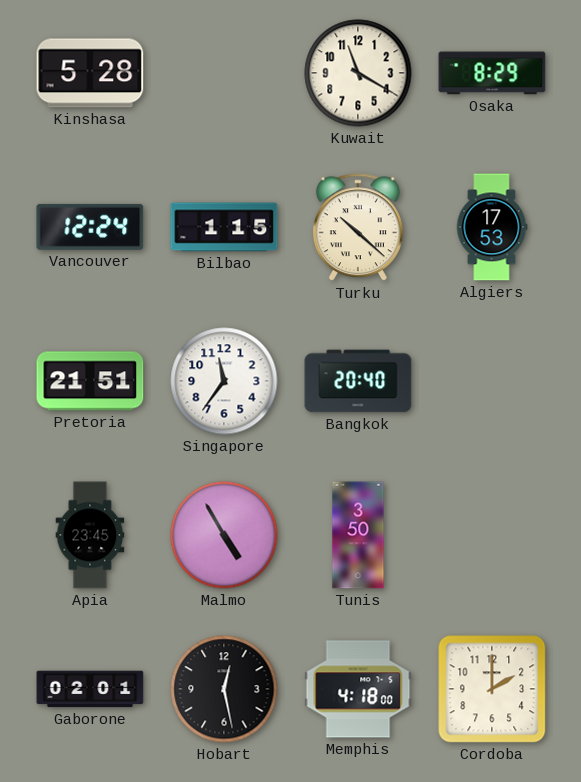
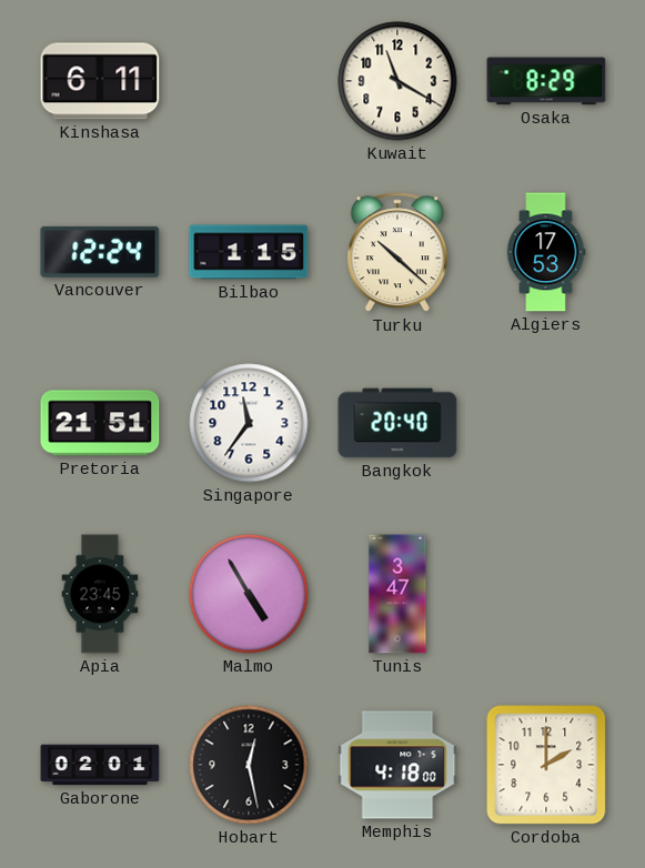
Kinshasa: 5:28 -> 6:11
Tunis: 3:50 -> 3:47
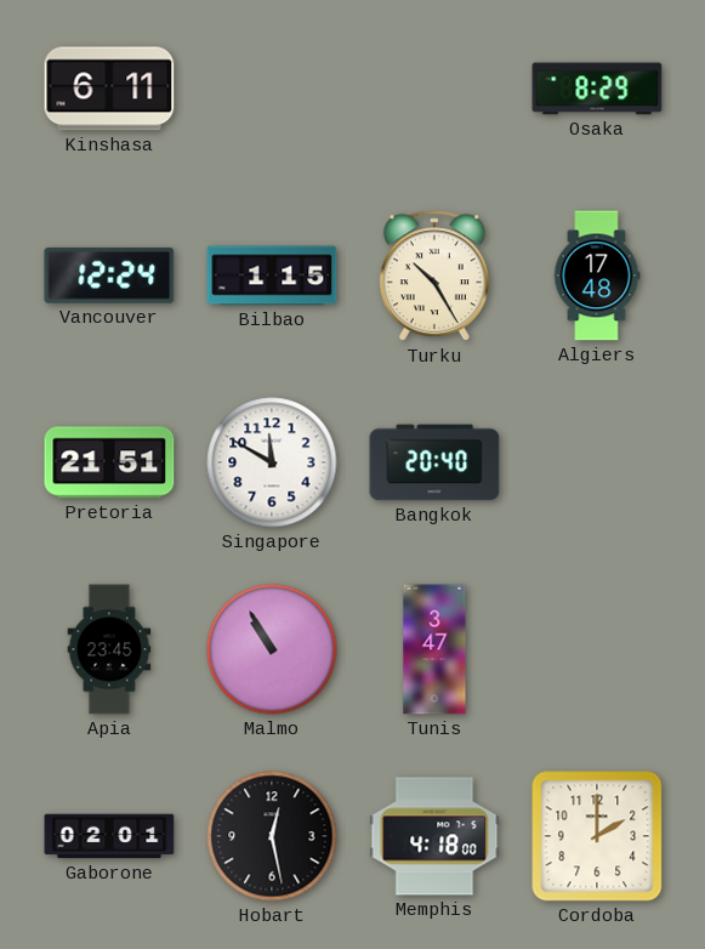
Kuwait: 11:20 -> none
Turku: 10:22 -> 10:25
Algiers: 17:53 -> 17:48
Singapore: 11:36 -> 11:50
Malmo: 4:55 -> 10:55
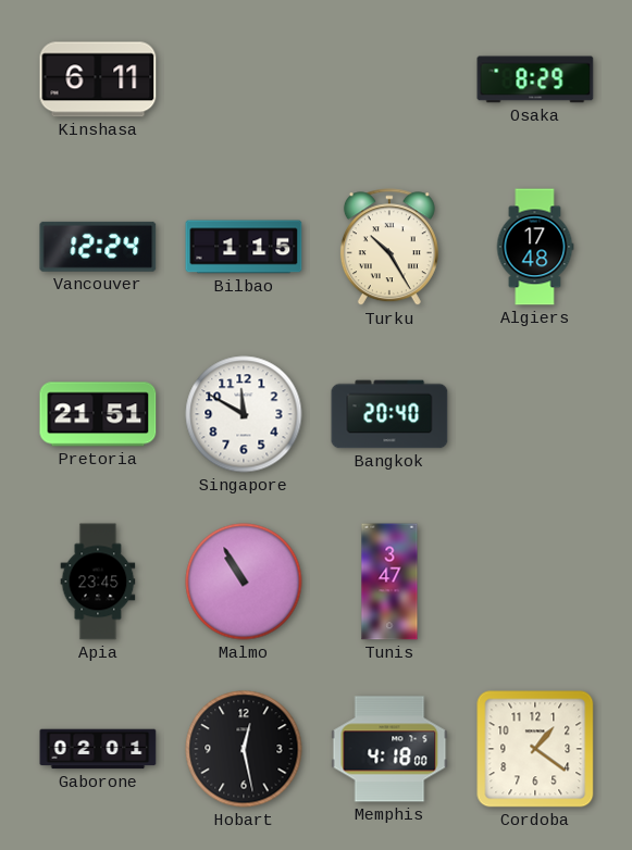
Cordoba: 2:00 -> 1:21
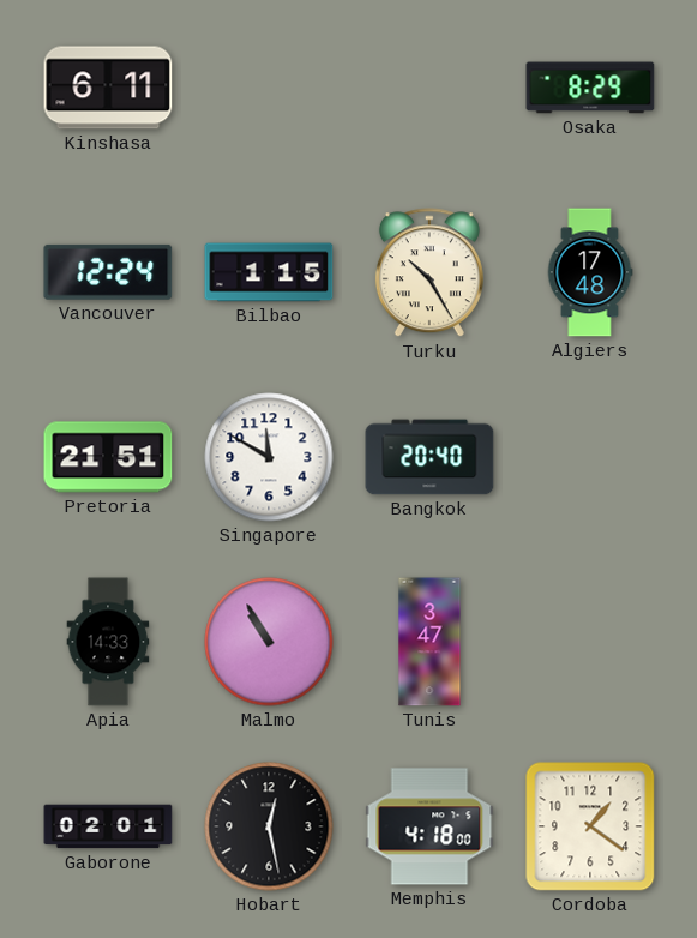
Apia: 23:45 -> 14:33
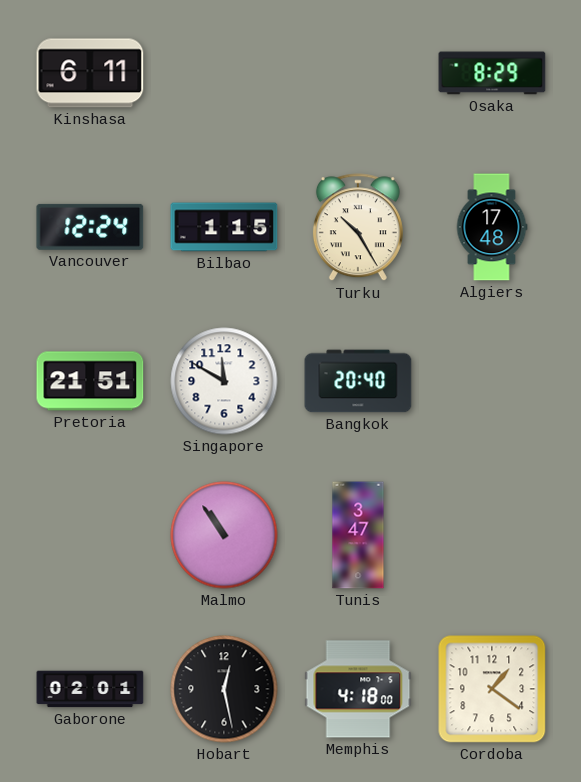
Apia: 14:33 -> none
Malmo: 10:55 -> 10:54
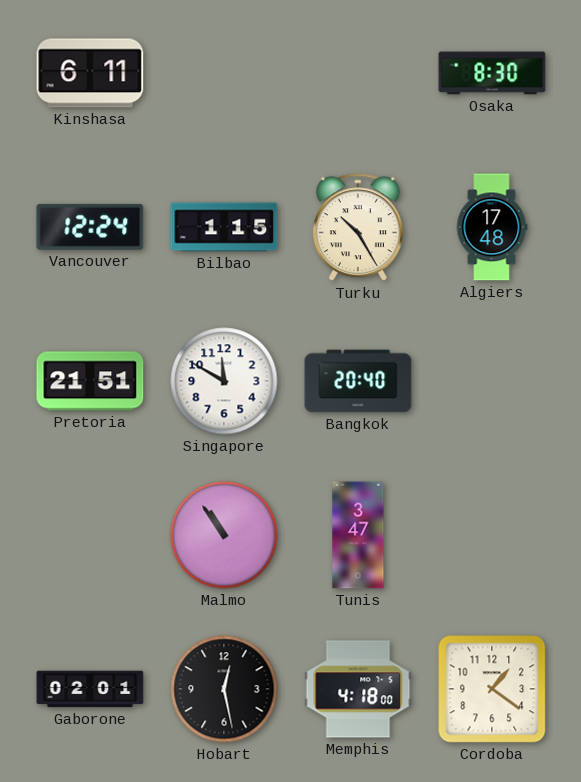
Osaka: 8:29 -> 8:30
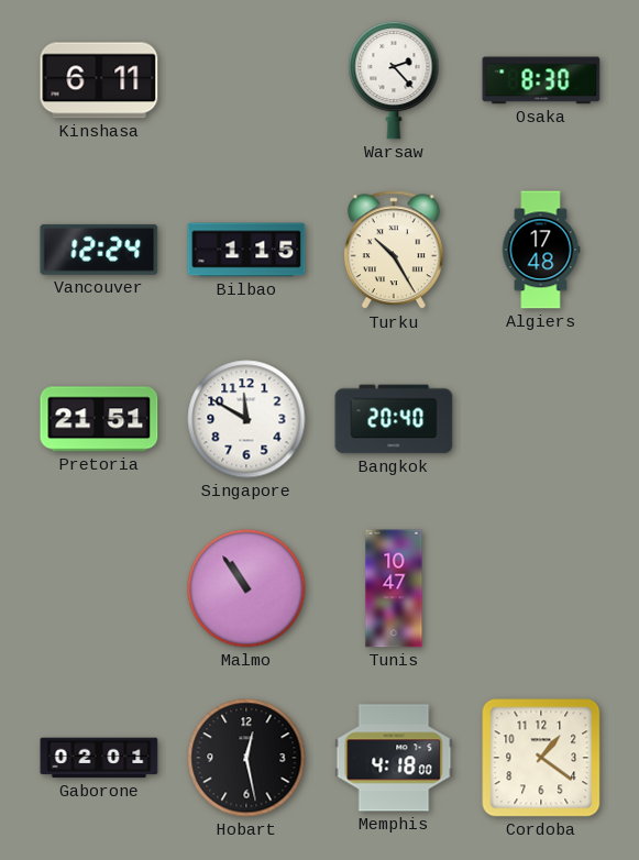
Warsaw: none -> 2:23
Tunis: 3:47 -> 10:47
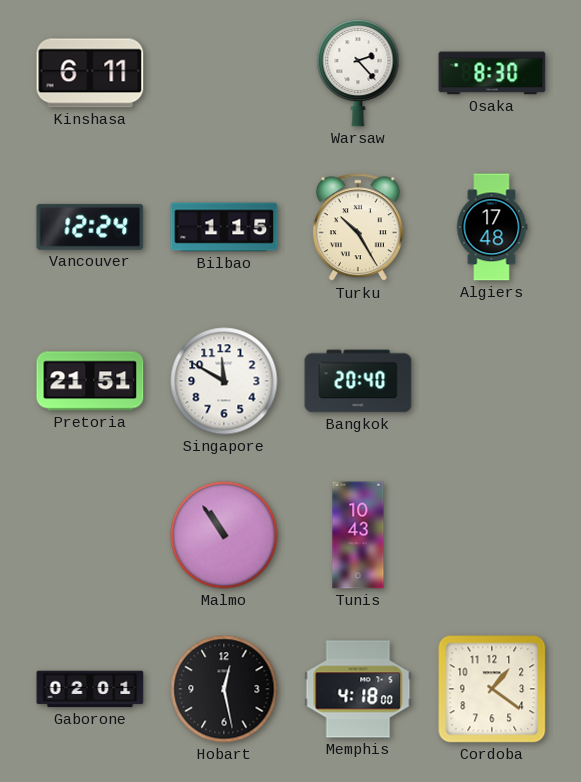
Tunis: 10:47 -> 10:43
